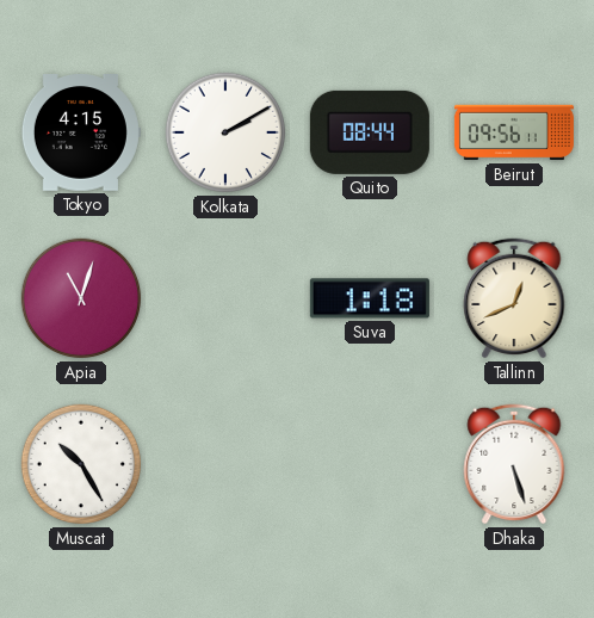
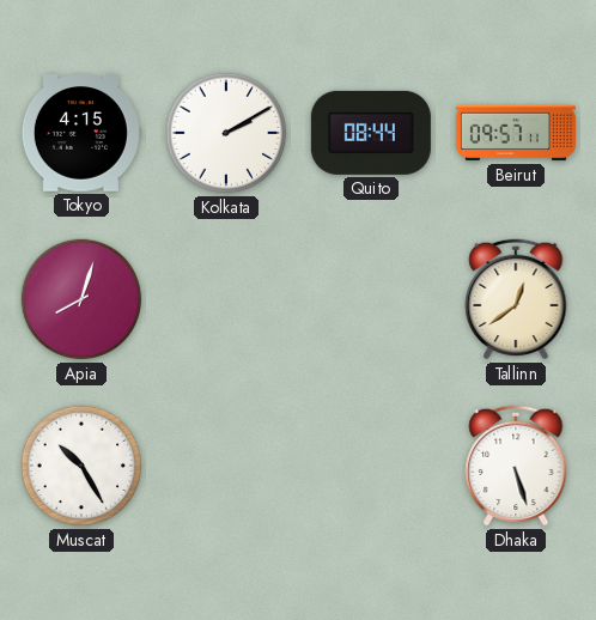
Beirut: 09:56 -> 09:57
Apia: 11:03 -> 8:03
Suva: 1:18 -> none
Tallinn: 12:41 -> 12:39
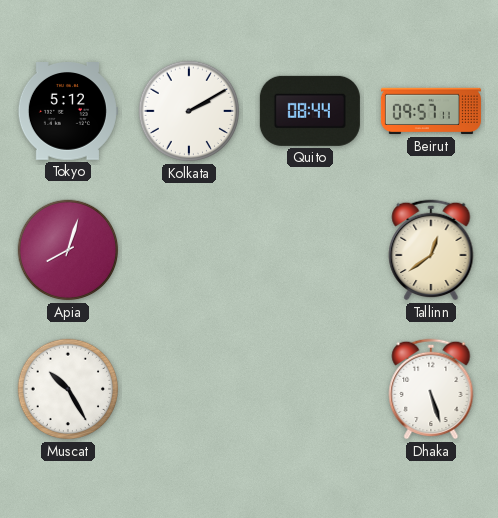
Tokyo: 4:15 -> 5:12
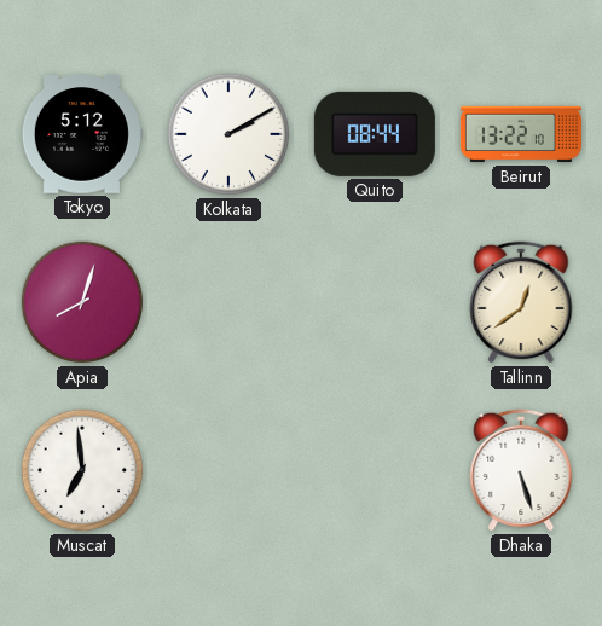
Beirut: 09:57 -> 13:22
Muscat: 10:25 -> 6:59
